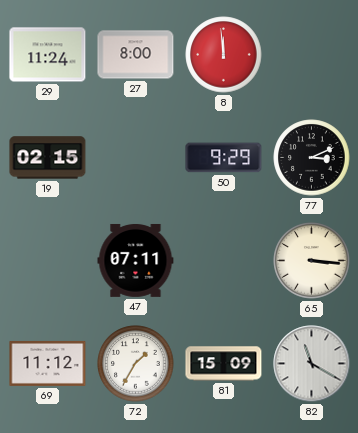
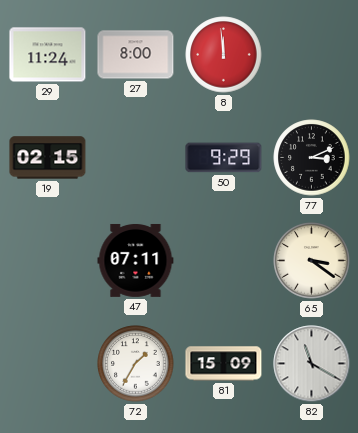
65: 3:16 -> 3:21
69: 11:12 -> none
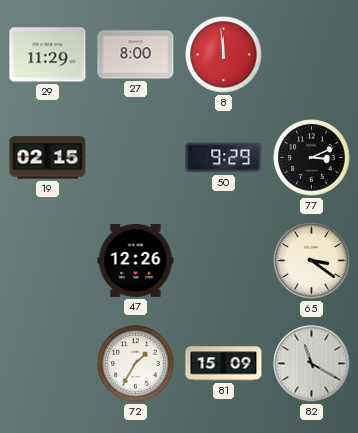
29: 11:24 -> 11:29
47: 07:11 -> 12:26
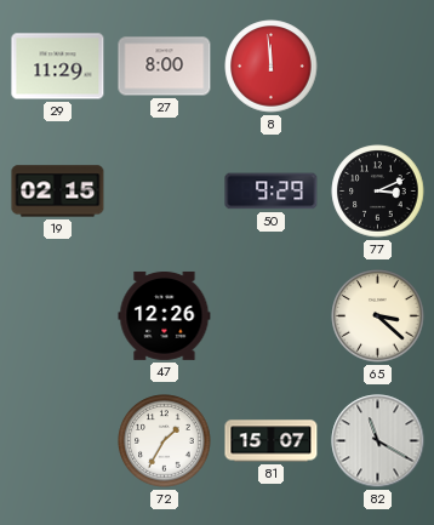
65: 3:21 -> 3:22
81: 15:09 -> 15:07
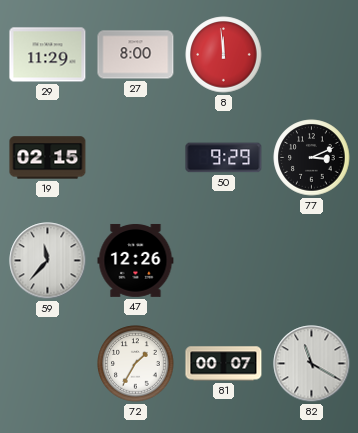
59: none -> 11:37
65: 3:22 -> none
81: 15:07 -> 00:07
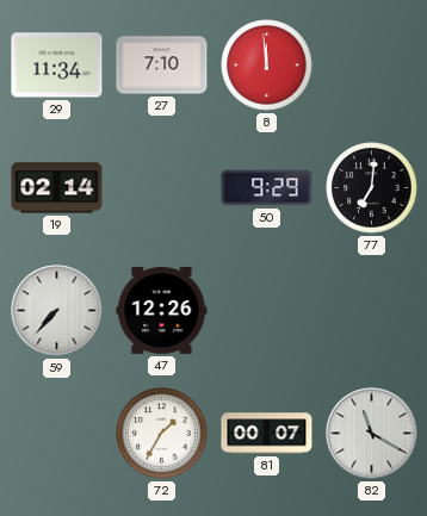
29: 11:29 -> 11:34
27: 8:00 -> 7:10
19: 02:15 -> 02:14
77: 3:11 -> 7:01
59: 11:37 -> 7:37
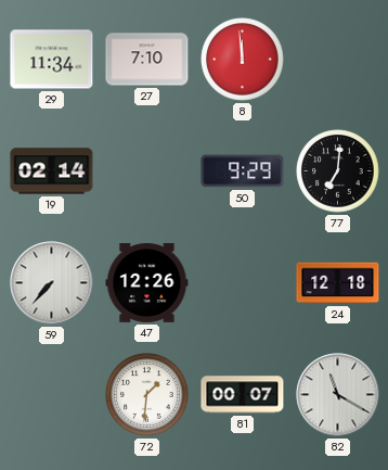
24: none -> 12:18
72: 1:35 -> 1:31
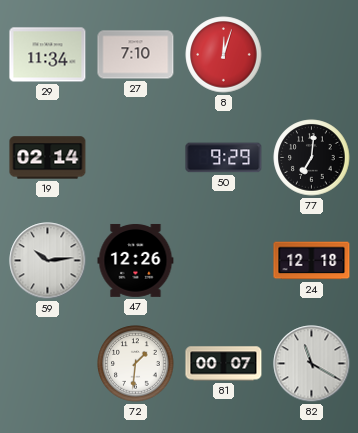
8: 11:59 -> 12:03
59: 7:37 -> 10:14
